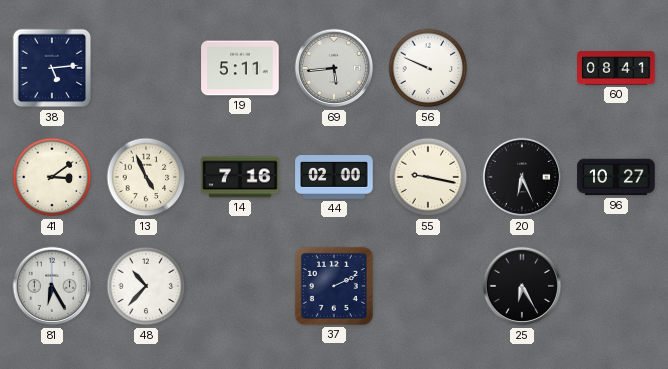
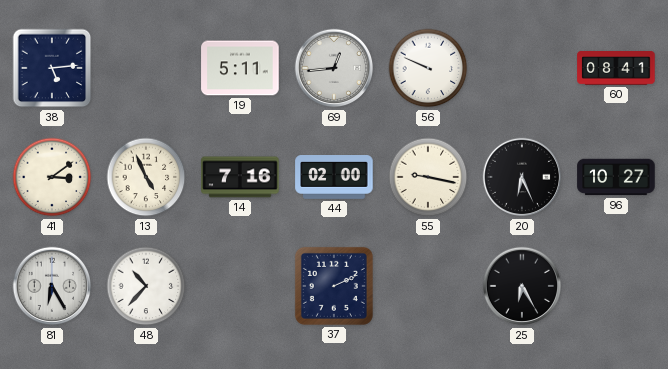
69: 5:44 -> 12:44
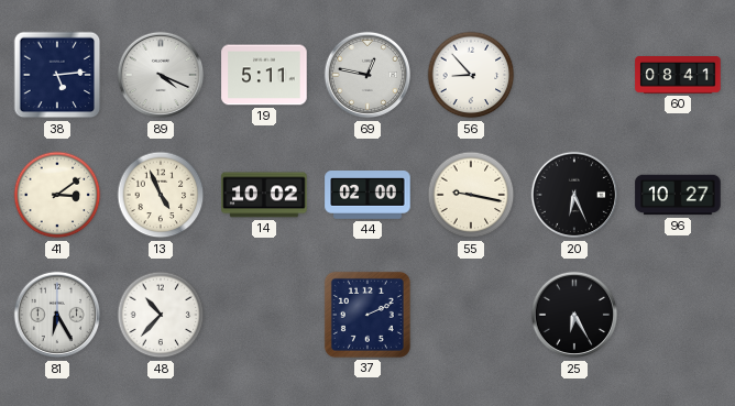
89: none -> 4:19
69: 12:44 -> 12:47
56: 9:49 -> 8:53
14: 7:16 -> 10:02
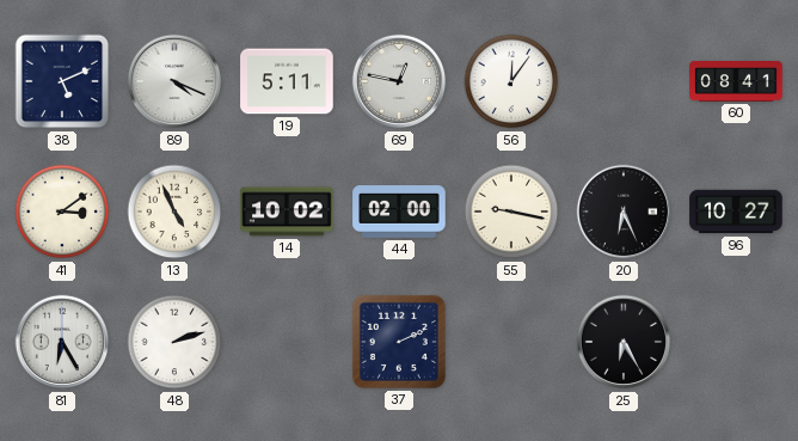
38: 5:14 -> 5:11
56: 8:53 -> 12:06
48: 10:37 -> 2:12
